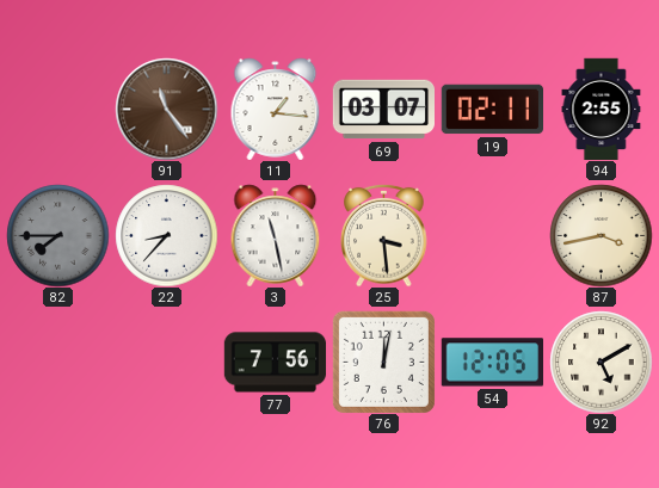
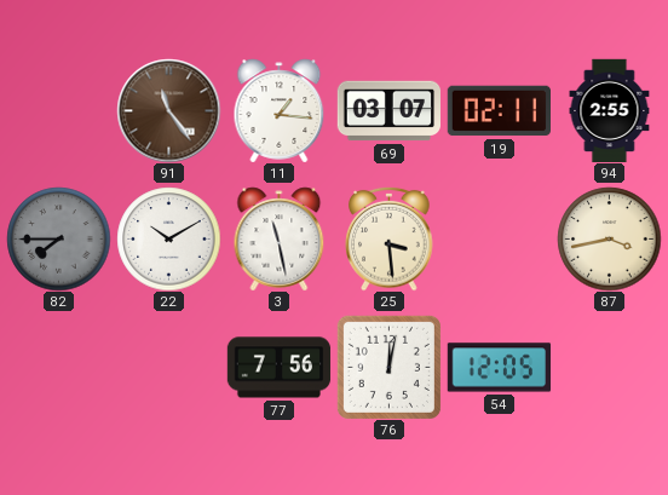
22: 8:37 -> 10:10
92: 5:10 -> none
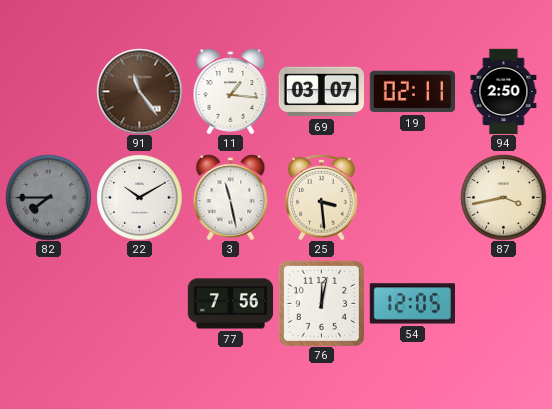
94: 2:55 -> 2:50
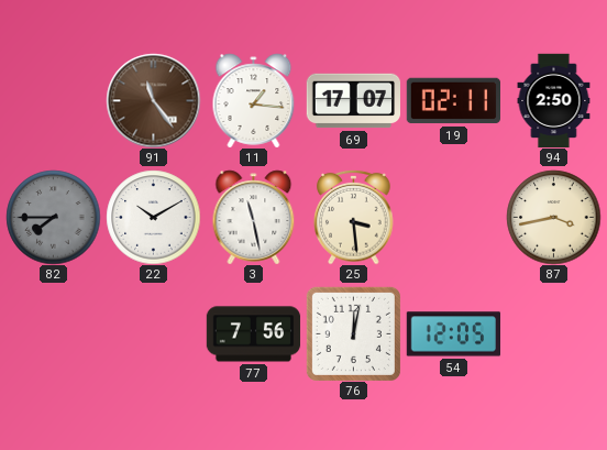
69: 03:07 -> 17:07
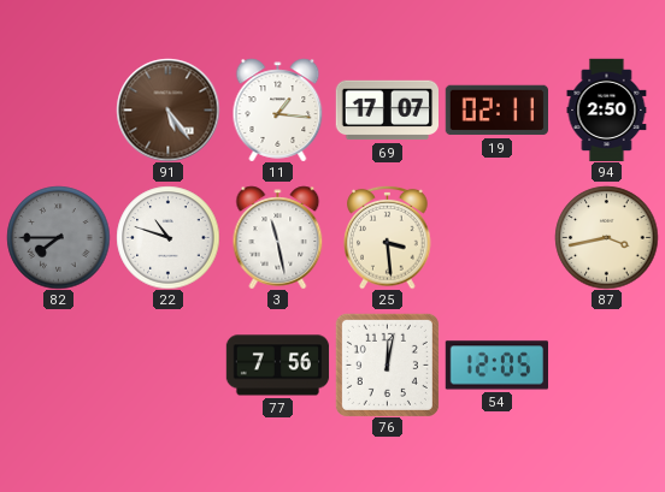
91: 11:24 -> 5:24
22: 10:10 -> 10:48
